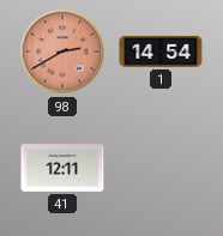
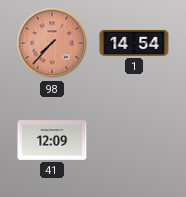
98: 2:40 -> 7:37
41: 12:11 -> 12:09
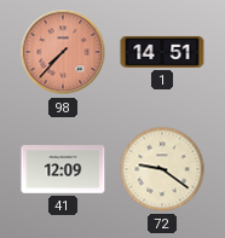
1: 14:54 -> 14:51
72: none -> 9:21
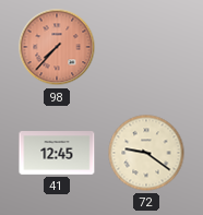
1: 14:51 -> none
41: 12:09 -> 12:45
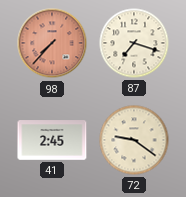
87: none -> 7:18
41: 12:45 -> 2:45
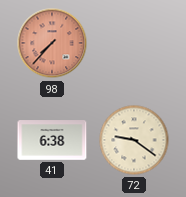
87: 7:18 -> none
41: 2:45 -> 6:38
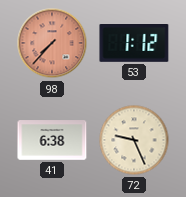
53: none -> 1:12
72: 9:21 -> 9:26
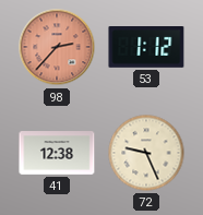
98: 7:37 -> 2:37
41: 6:38 -> 12:38
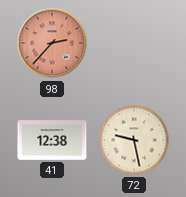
53: 1:12 -> none
72: 9:26 -> 9:28
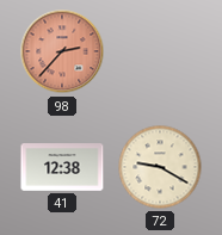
72: 9:28 -> 9:20
